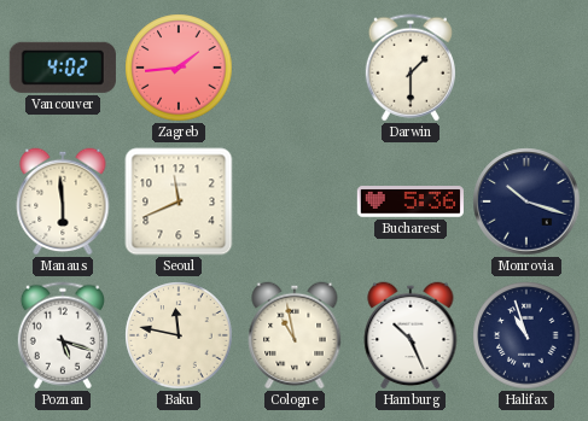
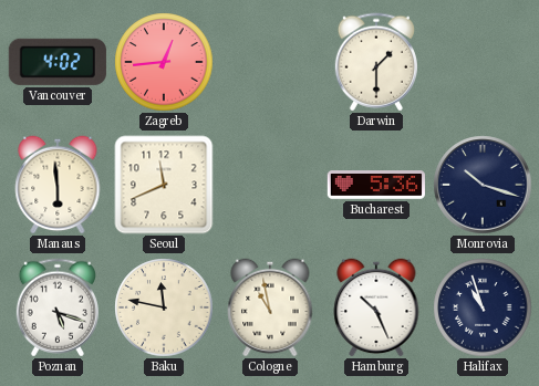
Zagreb: 1:44 -> 12:44
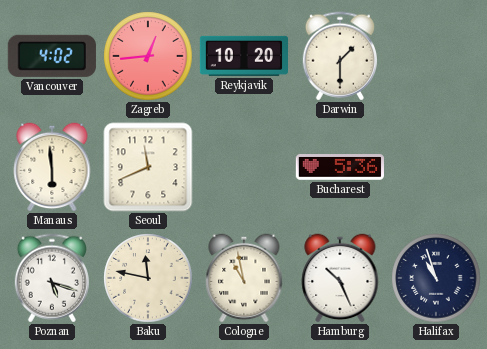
Reykjavik: none -> 10:20
Monrovia: 10:18 -> none
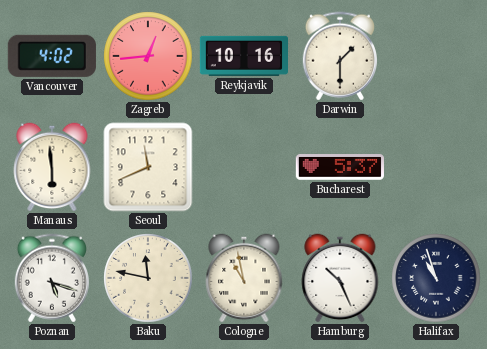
Reykjavik: 10:20 -> 10:16
Bucharest: 5:36 -> 5:37
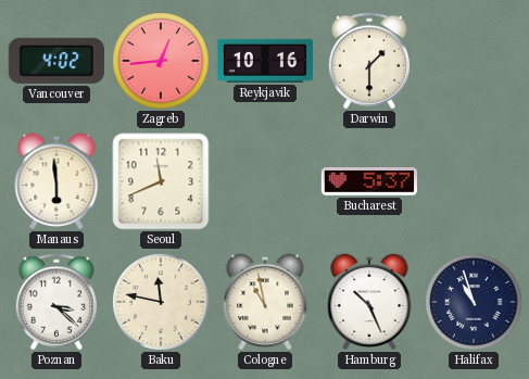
Poznan: 5:18 -> 3:22
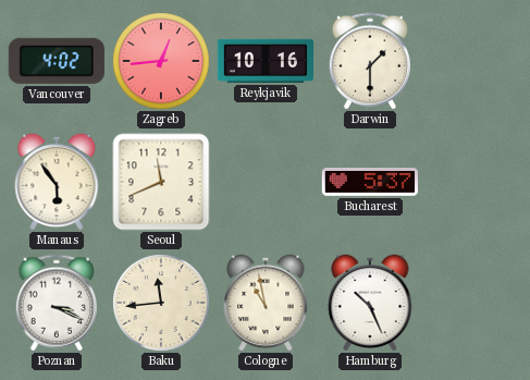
Manaus: 5:59 -> 5:54
Poznan: 3:22 -> 3:19
Baku: 11:47 -> 11:44
Halifax: 10:57 -> none
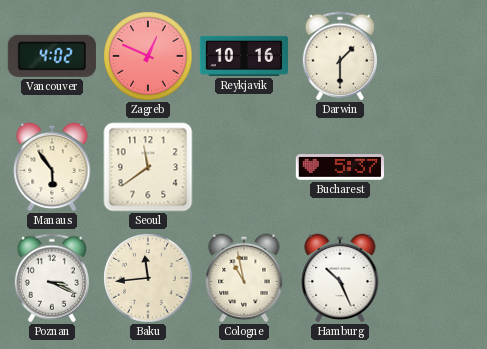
Zagreb: 12:44 -> 12:49
Seoul: 11:41 -> 11:39
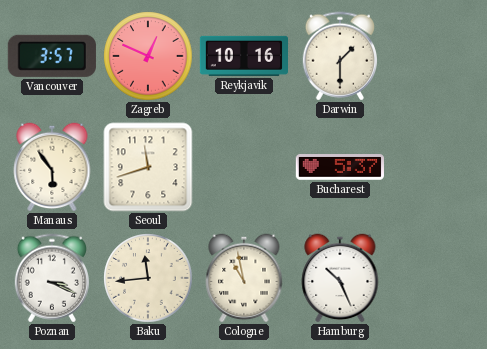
Vancouver: 4:02 -> 3:57
Seoul: 11:39 -> 11:42
